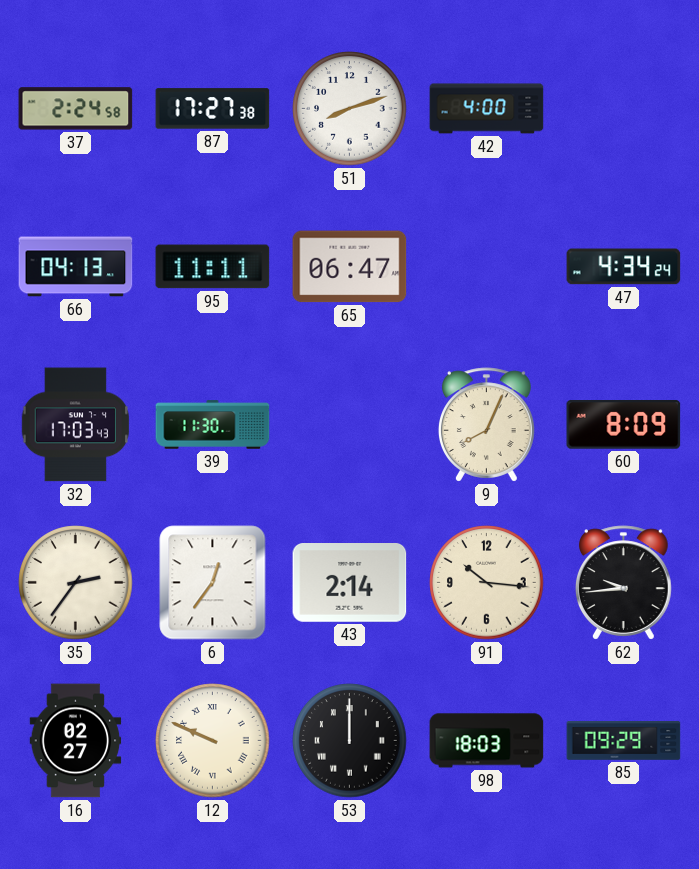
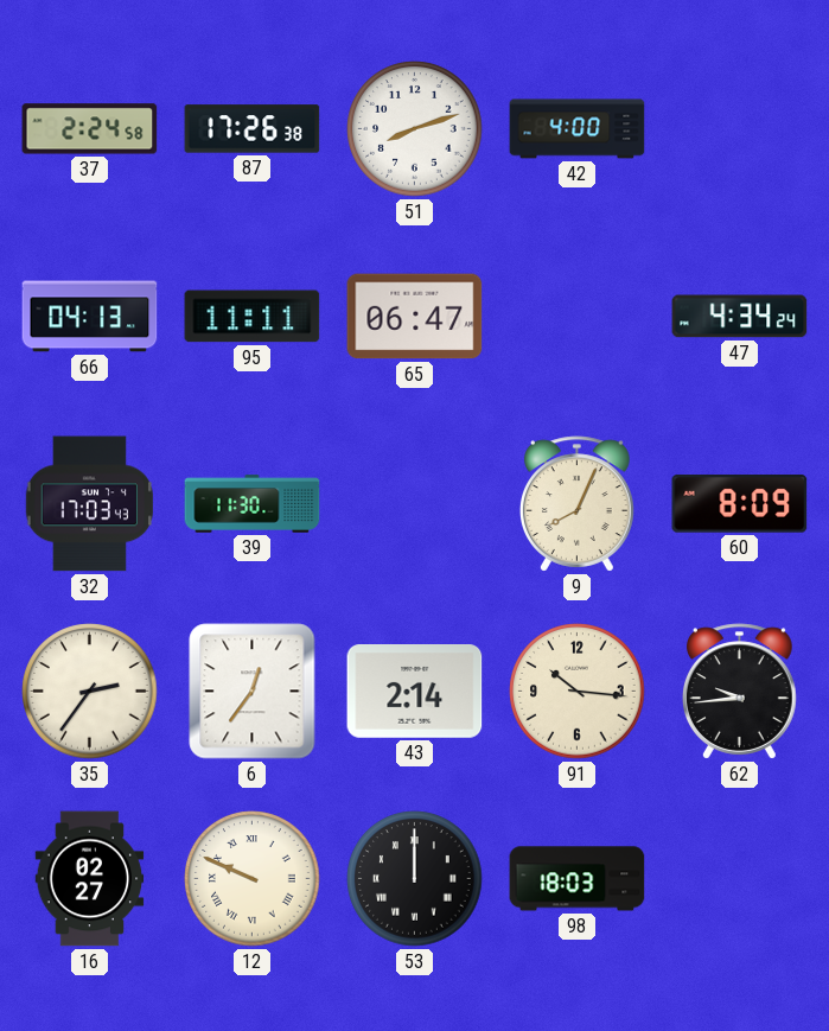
87: 17:27 -> 17:26
85: 09:29 -> none
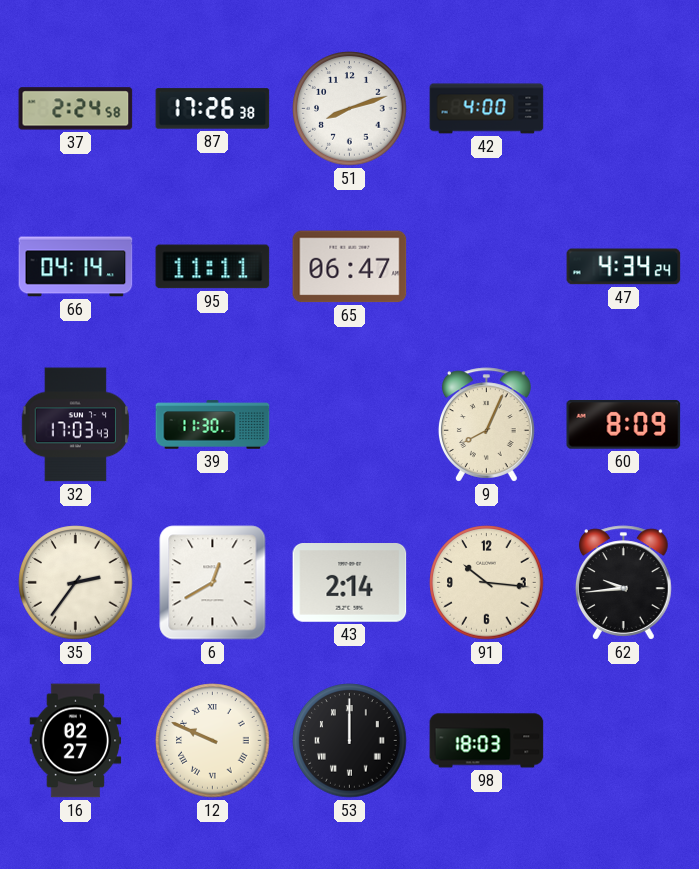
66: 04:13 -> 04:14
6: 12:36 -> 12:40
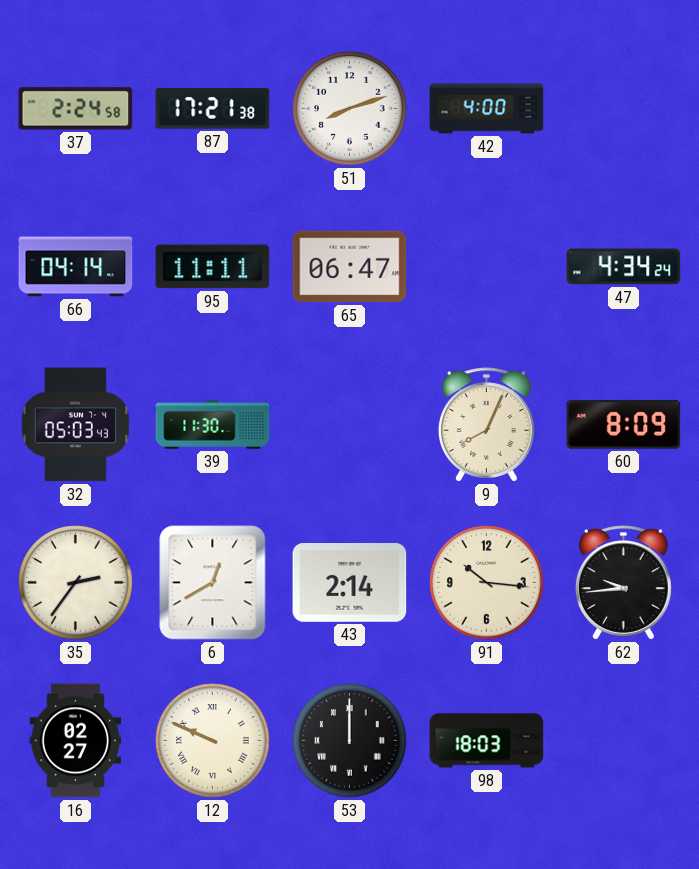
87: 17:26 -> 17:21
32: 17:03 -> 05:03
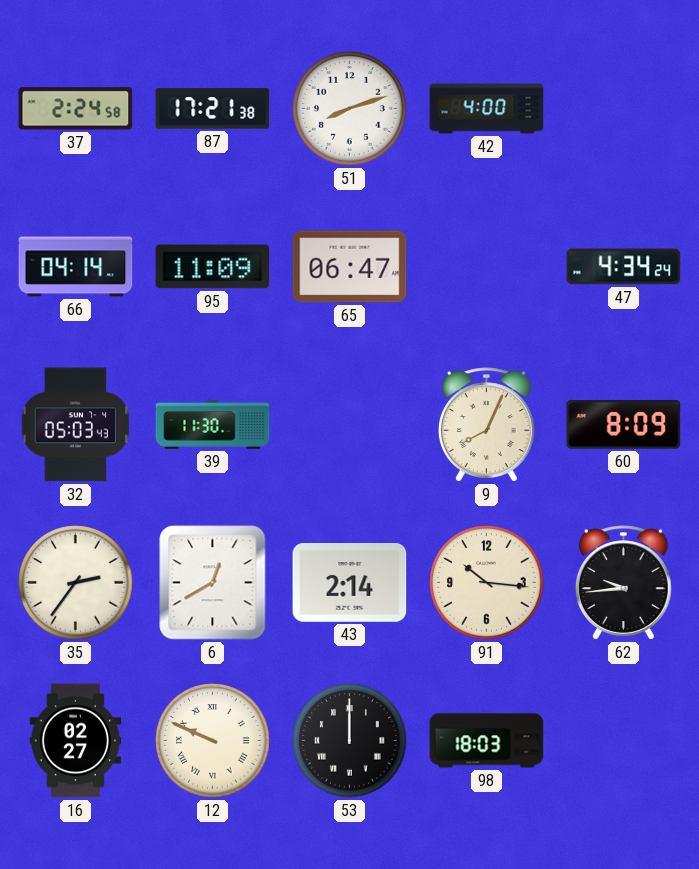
95: 11:11 -> 11:09
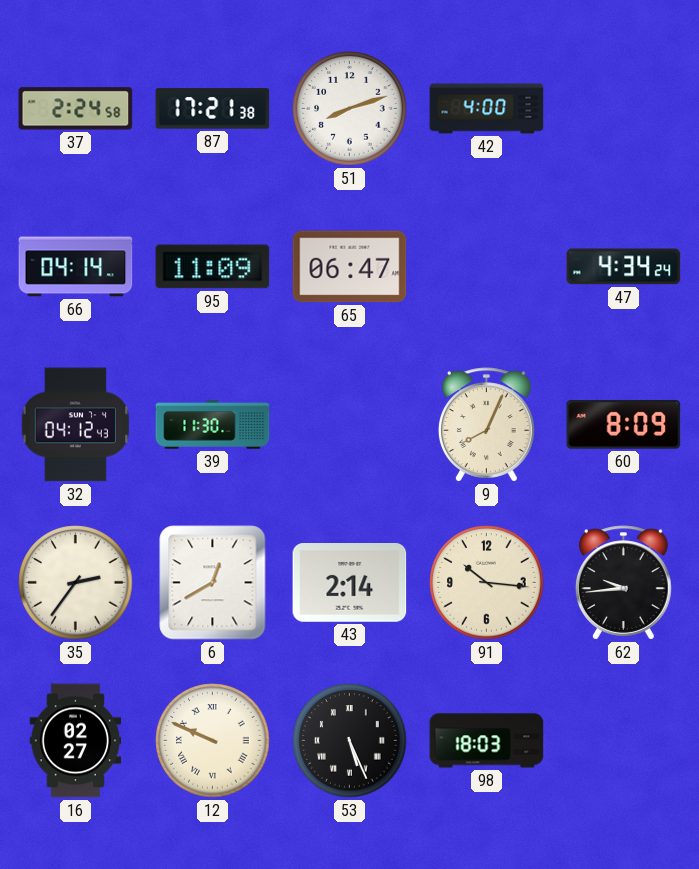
32: 05:03 -> 04:12
53: 12:00 -> 5:26
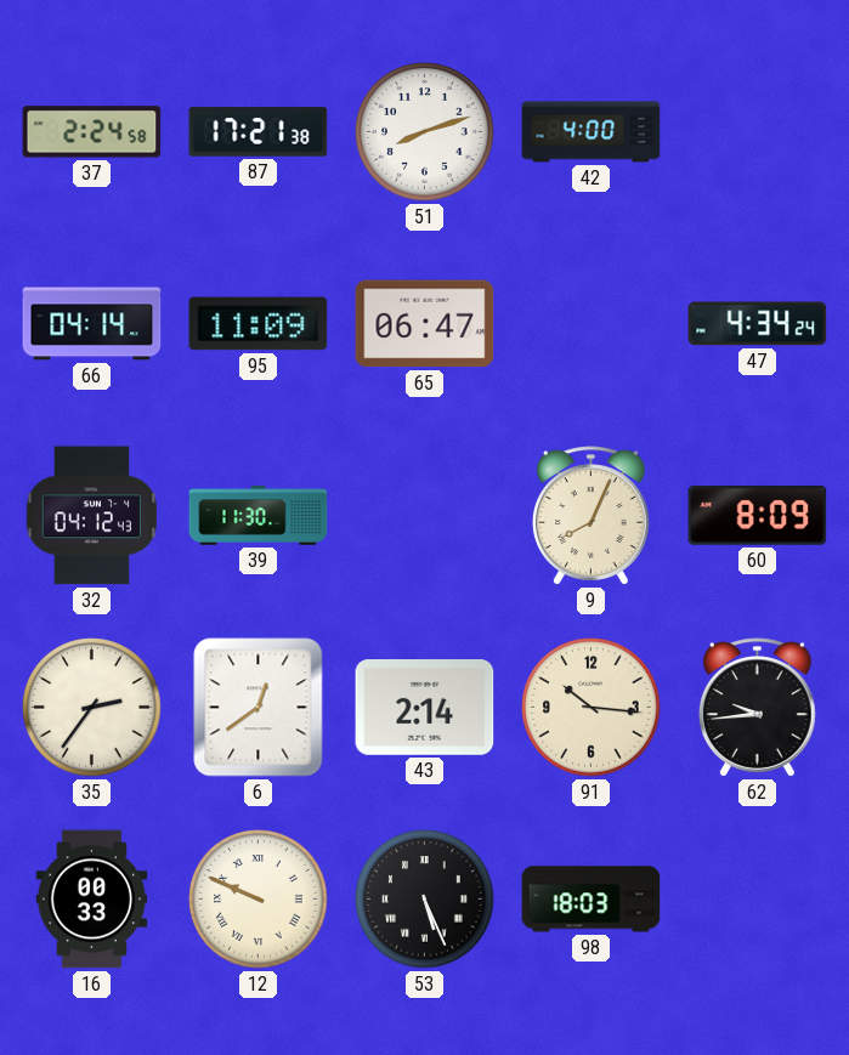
6: 12:40 -> 12:39
16: 02:27 -> 00:33
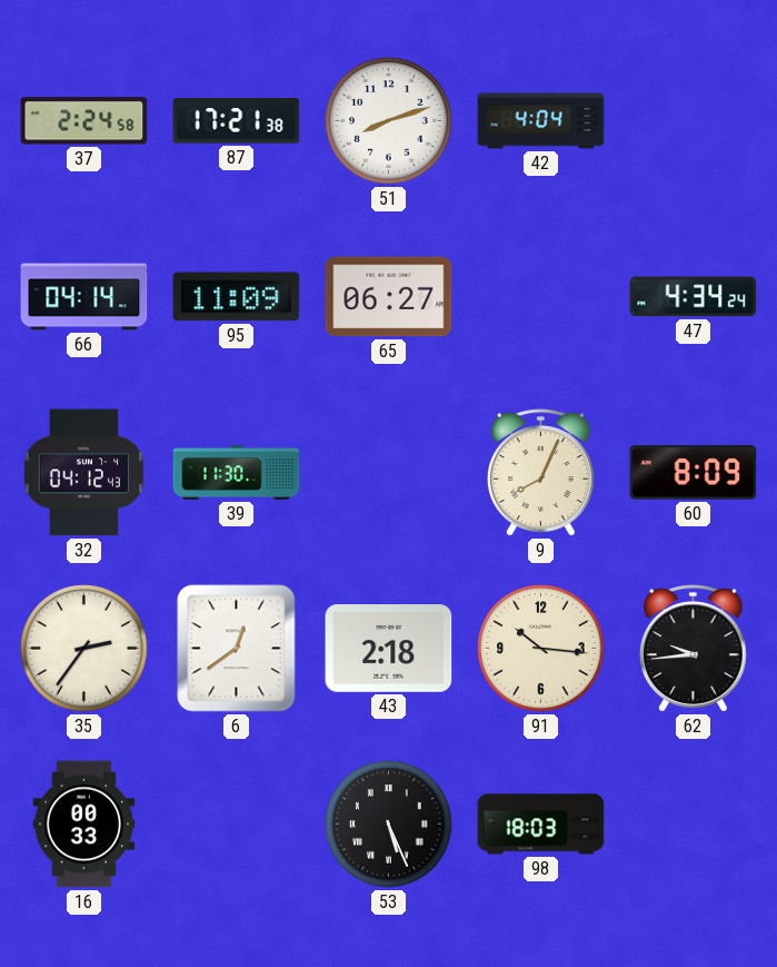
42: 4:00 -> 4:04
65: 06:47 -> 06:27
43: 2:14 -> 2:18
12: 9:49 -> none
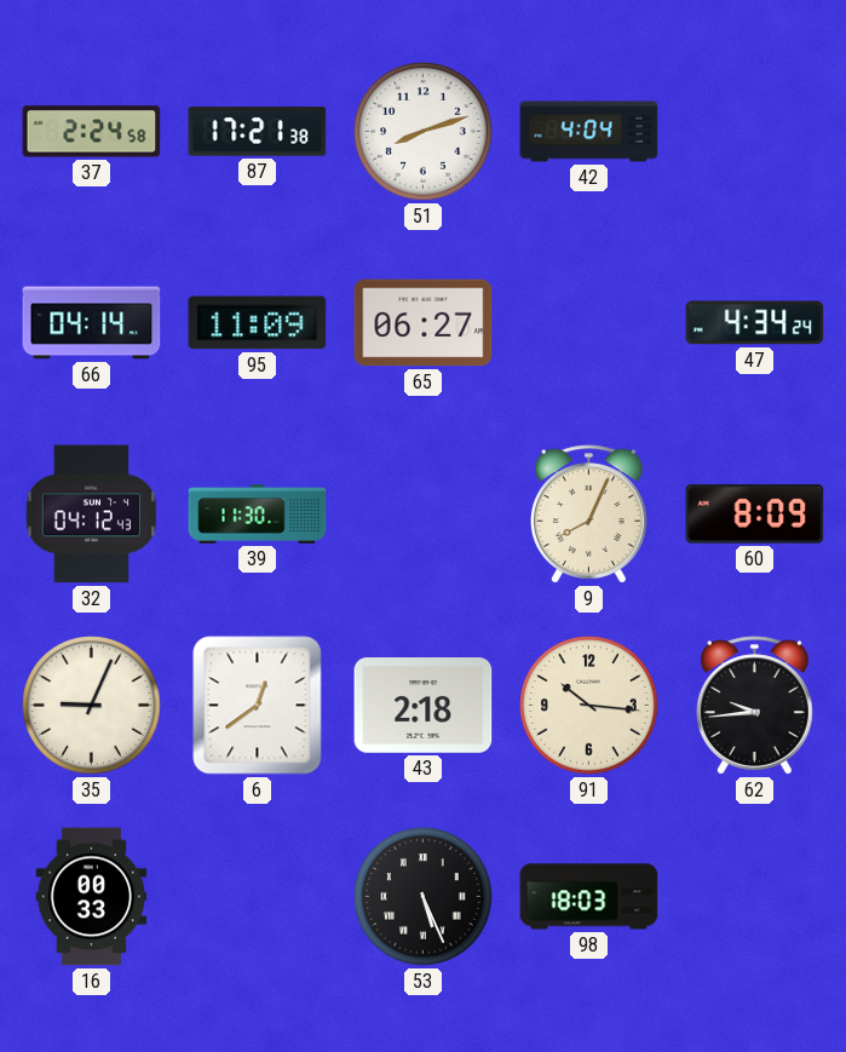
35: 2:36 -> 9:04
